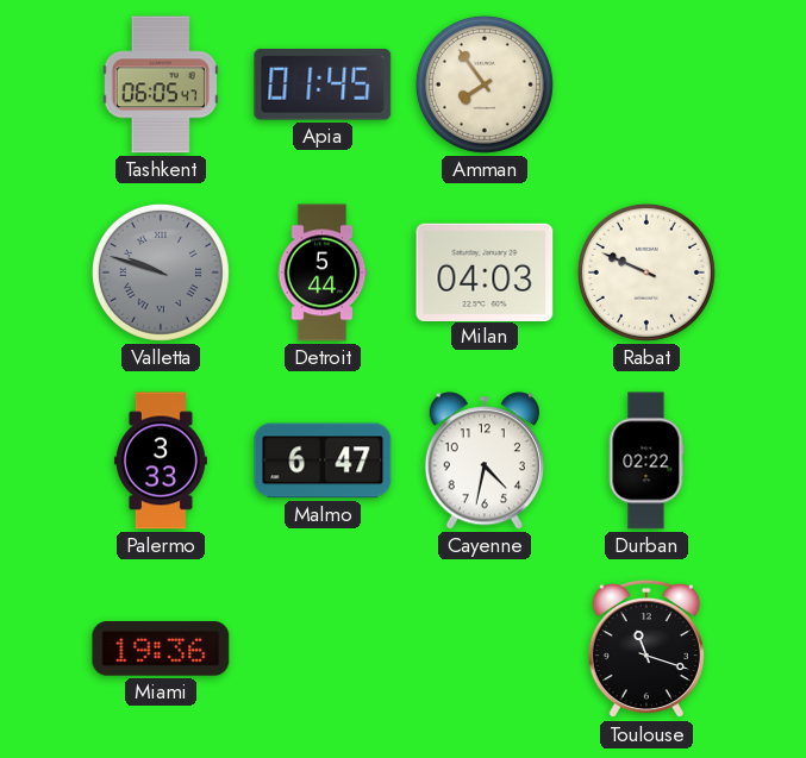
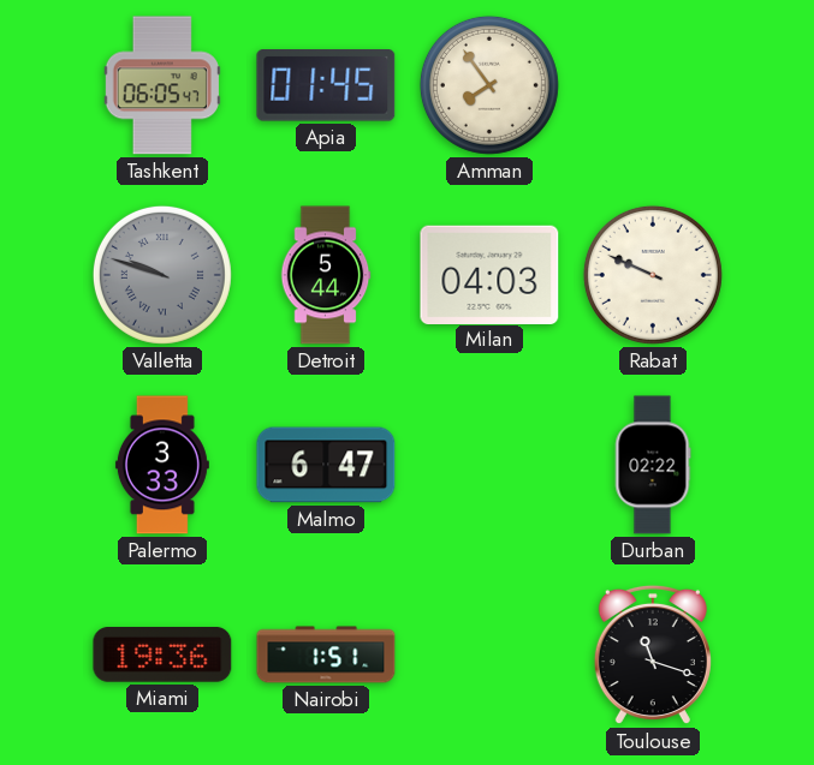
Cayenne: 4:32 -> none
Nairobi: none -> 1:51
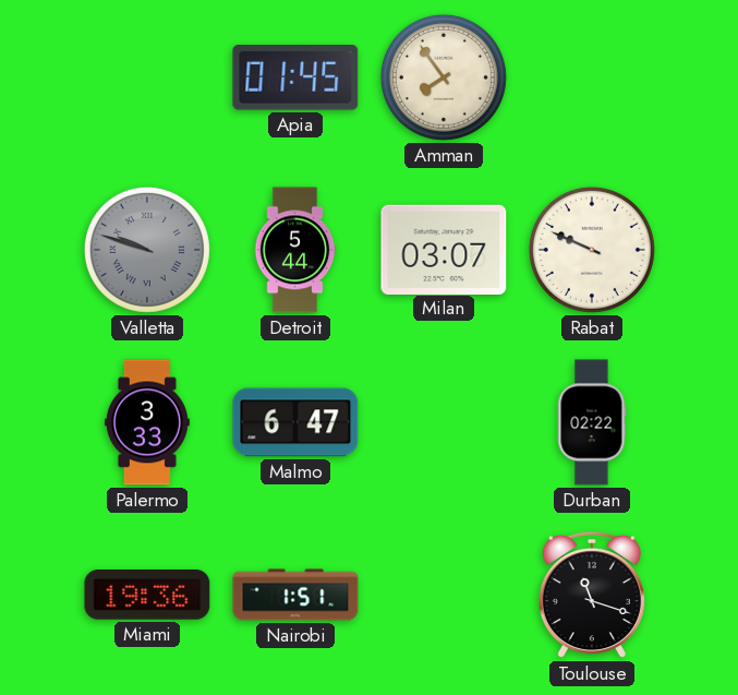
Tashkent: 06:05 -> none
Milan: 04:03 -> 03:07
